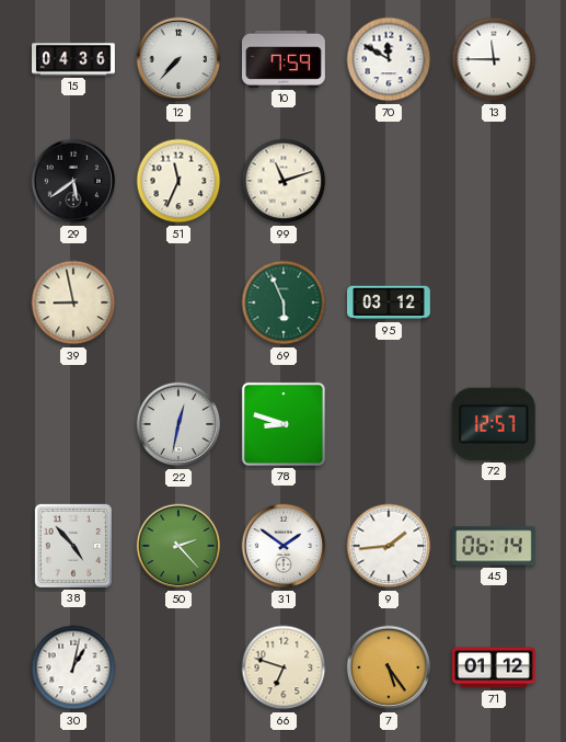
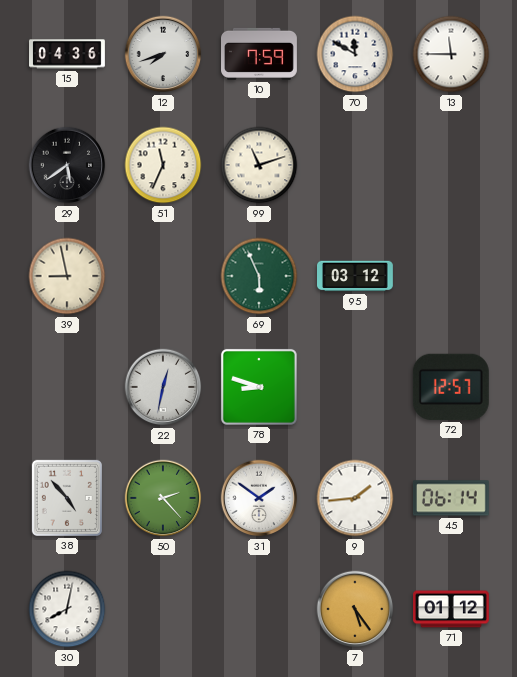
12: 7:37 -> 7:42
30: 1:02 -> 8:02
66: 6:48 -> none
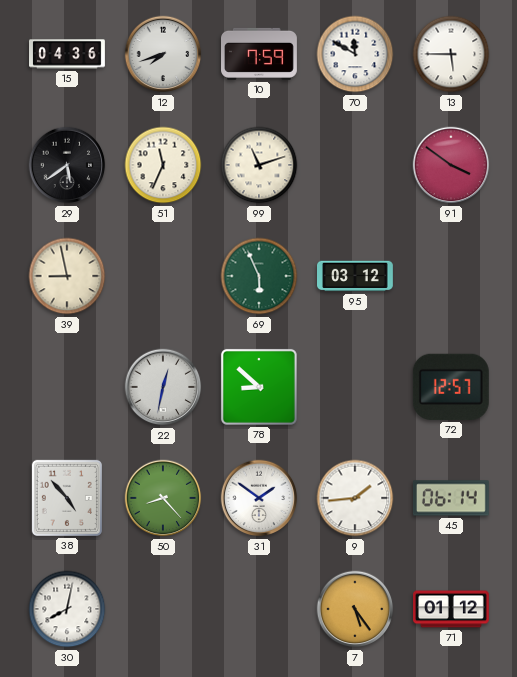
13: 11:45 -> 5:45
91: none -> 3:51
78: 8:48 -> 8:52
50: 2:23 -> 8:23
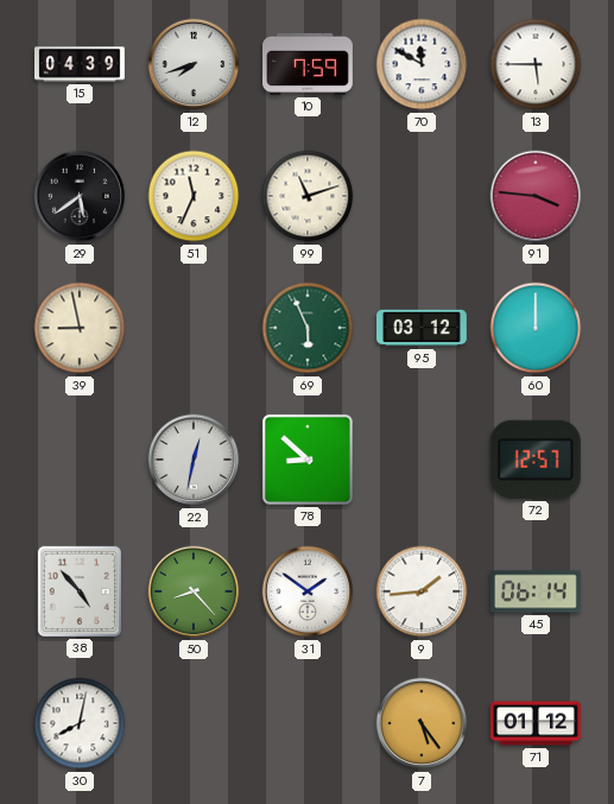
15: 04:36 -> 04:39
91: 3:51 -> 3:46
60: none -> 12:00
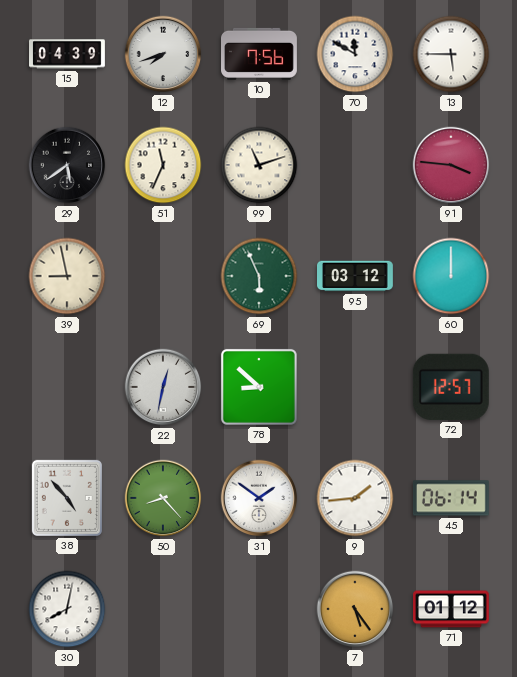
10: 7:59 -> 7:56
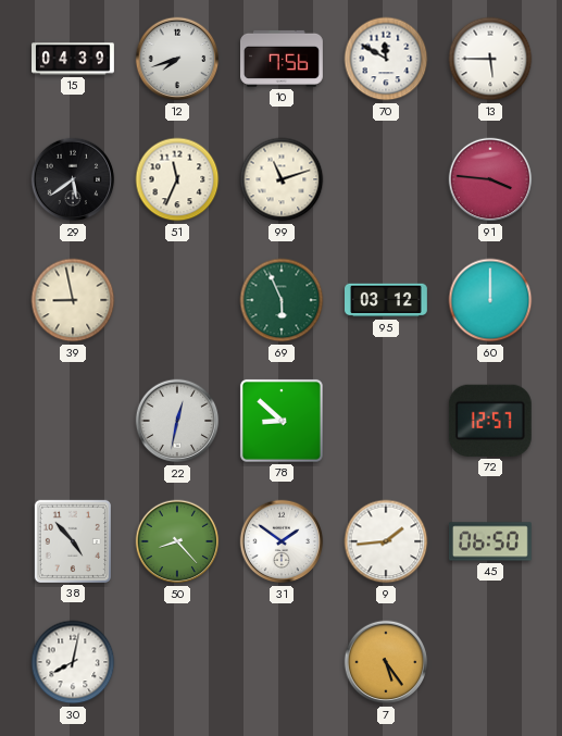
45: 06:14 -> 06:50
71: 01:12 -> none
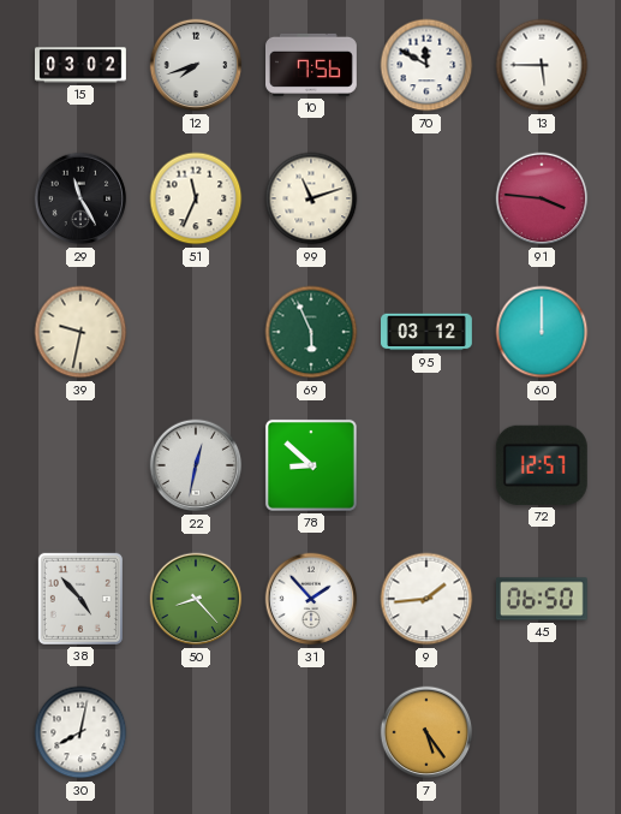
15: 04:39 -> 03:02
29: 5:39 -> 11:25
39: 8:58 -> 9:32
31: 1:51 -> 1:53
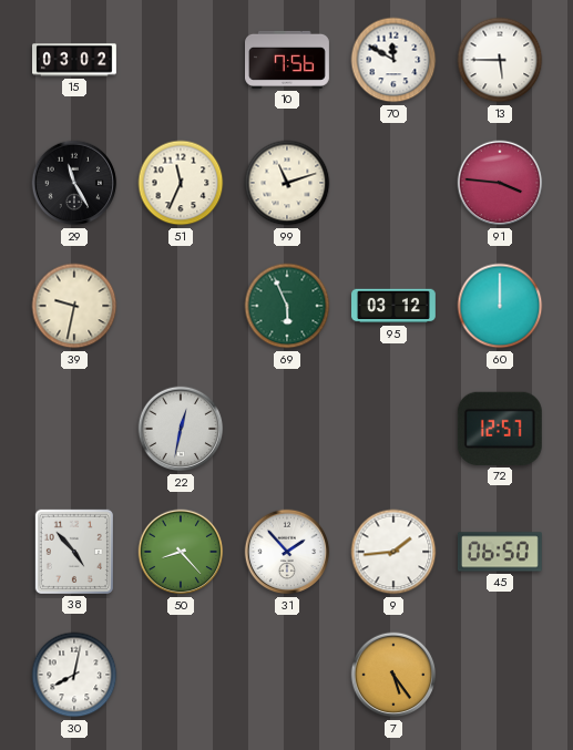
12: 7:42 -> none
78: 8:52 -> none
